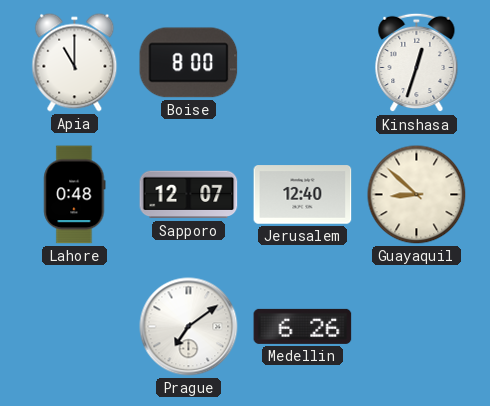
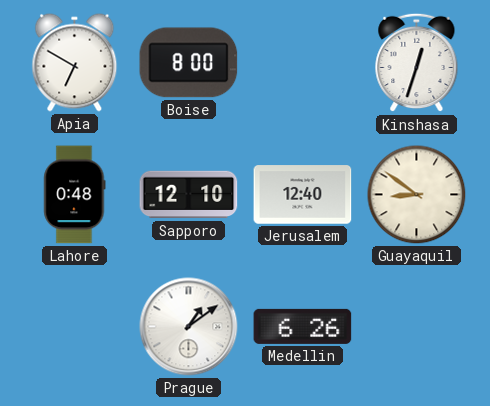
Apia: 11:00 -> 6:50
Sapporo: 12:07 -> 12:10
Guayaquil: 8:52 -> 8:51
Prague: 7:09 -> 1:09
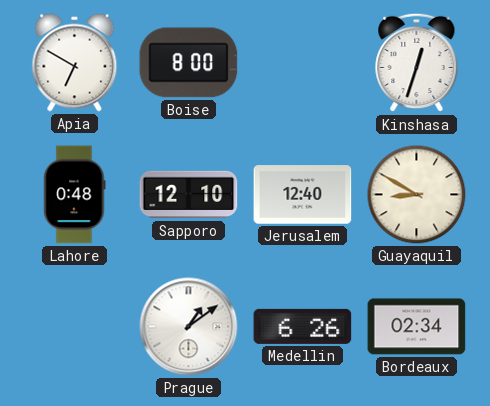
Guayaquil: 8:51 -> 8:50
Bordeaux: none -> 02:34
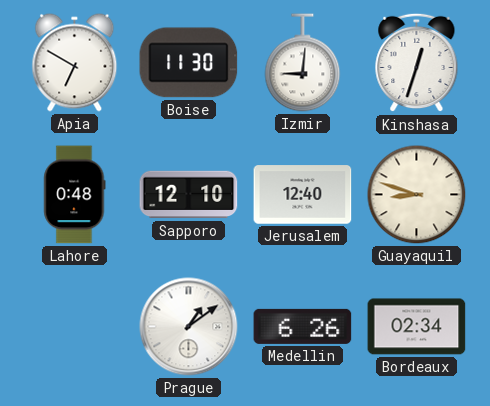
Boise: 8:00 -> 11:30
Izmir: none -> 9:01
Guayaquil: 8:50 -> 8:48
